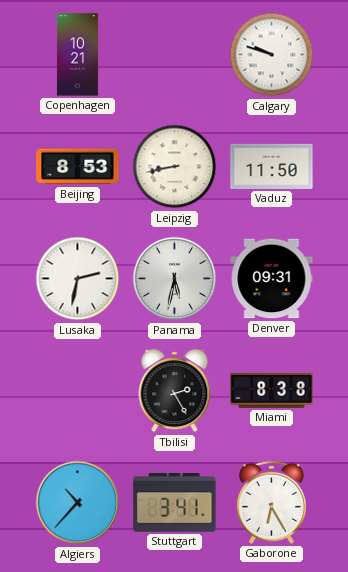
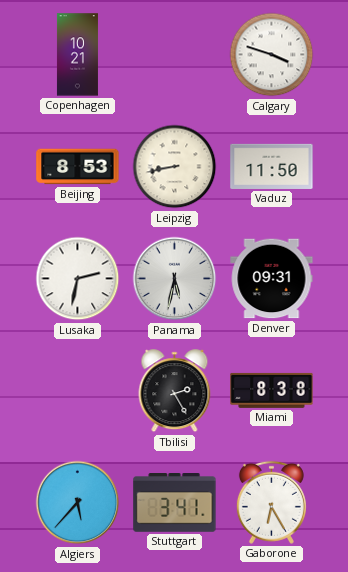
Calgary: 9:48 -> 3:48
Algiers: 10:37 -> 5:37
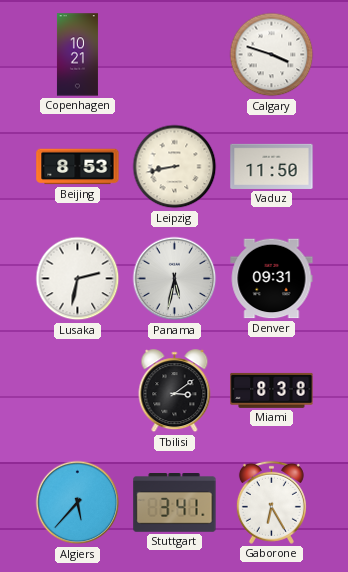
Tbilisi: 2:25 -> 3:09
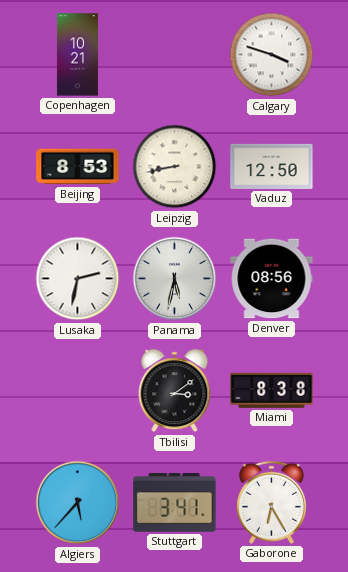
Vaduz: 11:50 -> 12:50
Denver: 09:31 -> 08:56
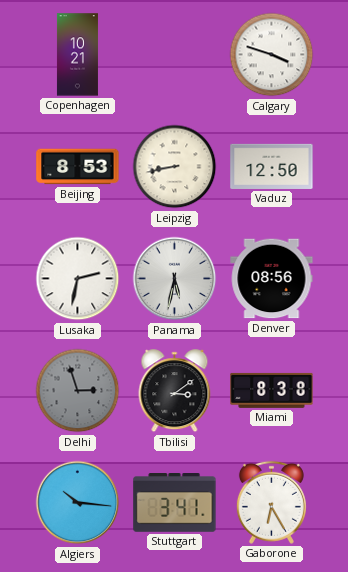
Delhi: none -> 2:57
Algiers: 5:37 -> 10:16
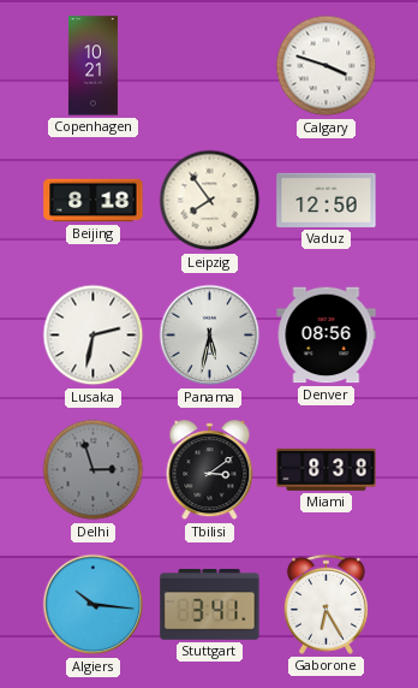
Beijing: 8:53 -> 8:18
Leipzig: 8:43 -> 7:54
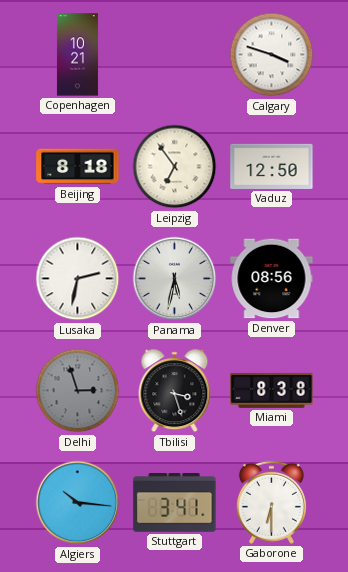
Leipzig: 7:54 -> 6:54
Tbilisi: 3:09 -> 3:27
Gaborone: 6:25 -> 6:30
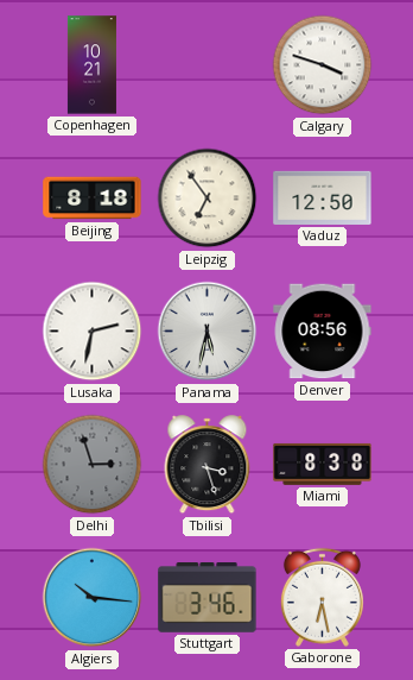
Stuttgart: 3:41 -> 3:46
Gaborone: 6:30 -> 6:28
